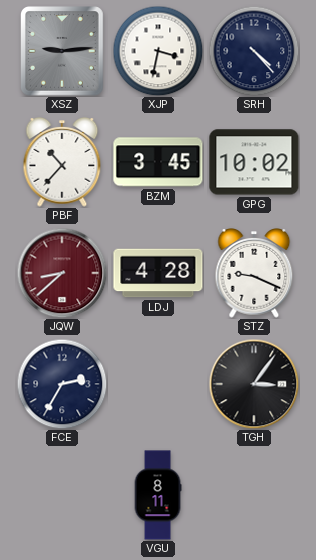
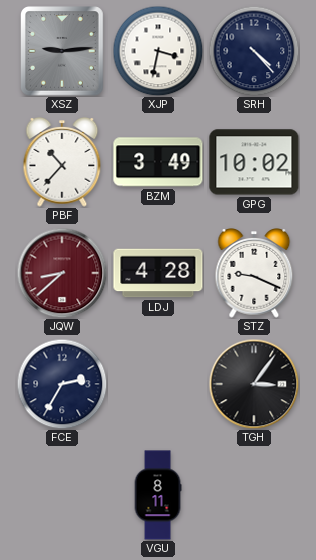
BZM: 3:45 -> 3:49
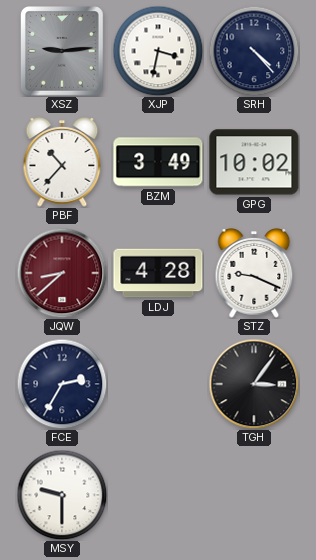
MSY: none -> 9:30
VGU: 8:11 -> none
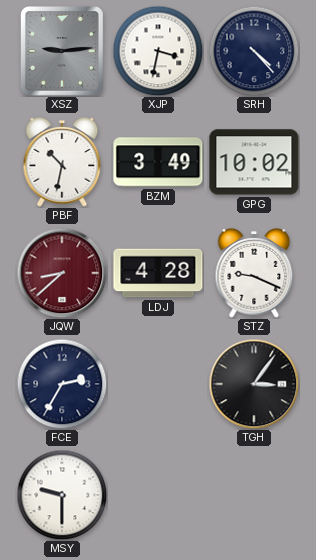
PBF: 10:37 -> 10:32
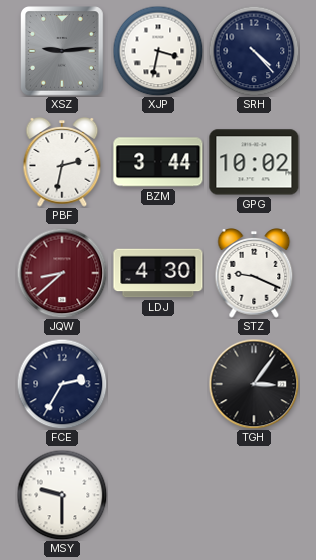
PBF: 10:32 -> 2:32
BZM: 3:49 -> 3:44
LDJ: 4:28 -> 4:30
